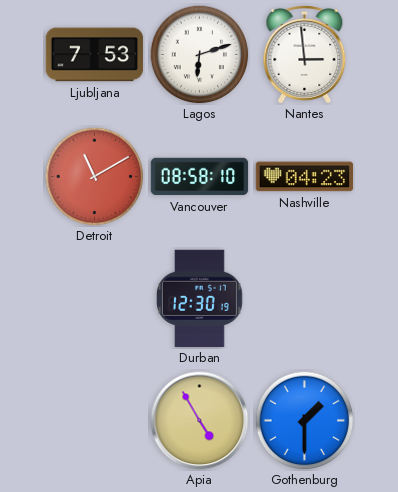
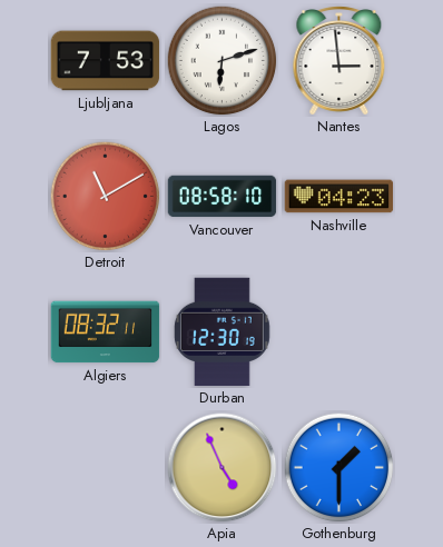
Algiers: none -> 08:32
Apia: 4:55 -> 4:56
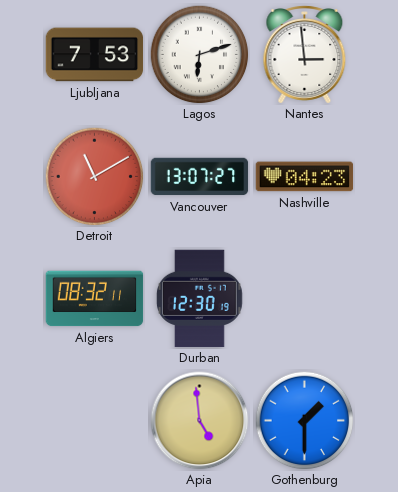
Vancouver: 08:58 -> 13:07
Apia: 4:56 -> 4:59
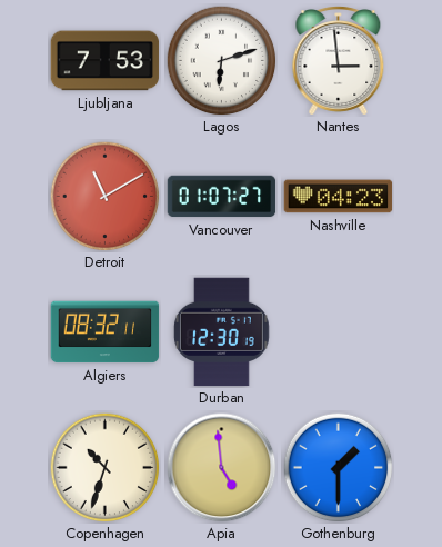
Vancouver: 13:07 -> 01:07
Copenhagen: none -> 10:33
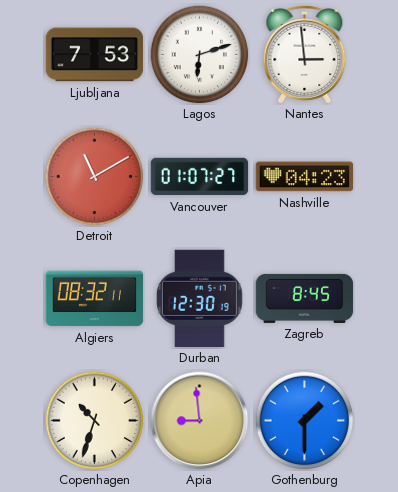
Zagreb: none -> 8:45
Apia: 4:59 -> 8:59
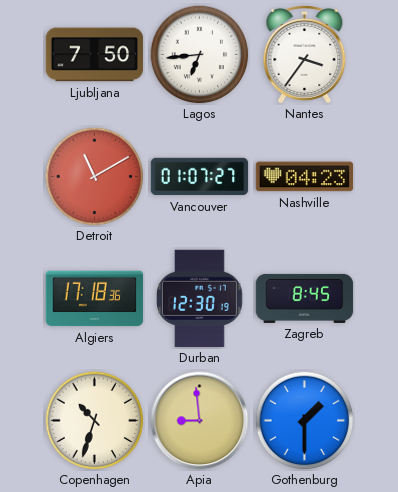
Ljubljana: 7:53 -> 7:50
Lagos: 6:12 -> 6:44
Nantes: 2:59 -> 3:36
Algiers: 08:32 -> 17:18
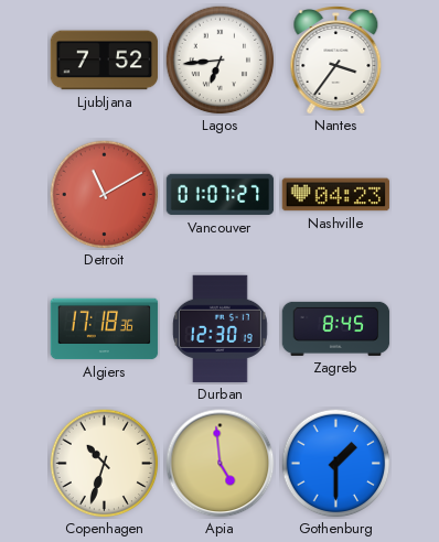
Ljubljana: 7:50 -> 7:52
Apia: 8:59 -> 4:59
